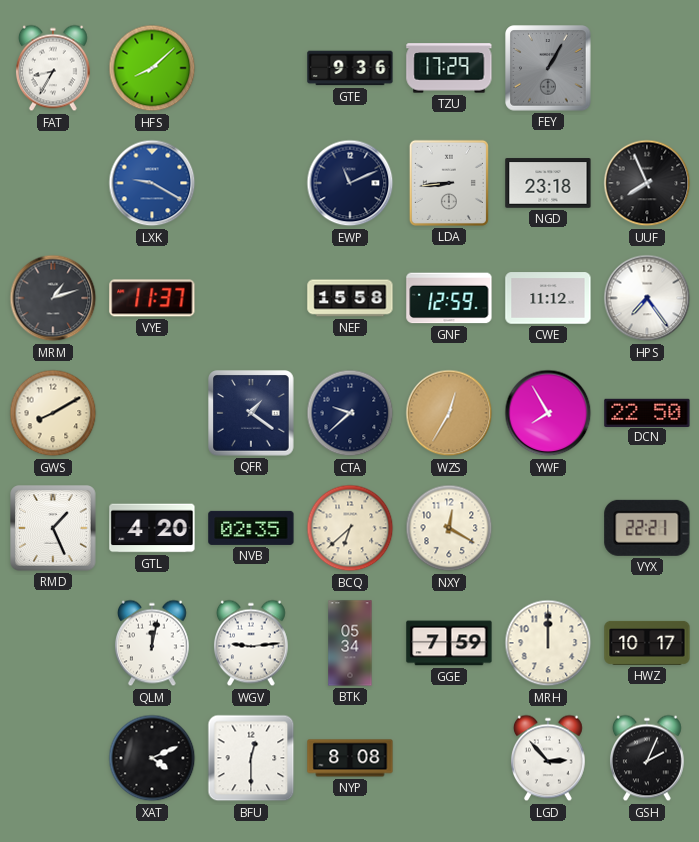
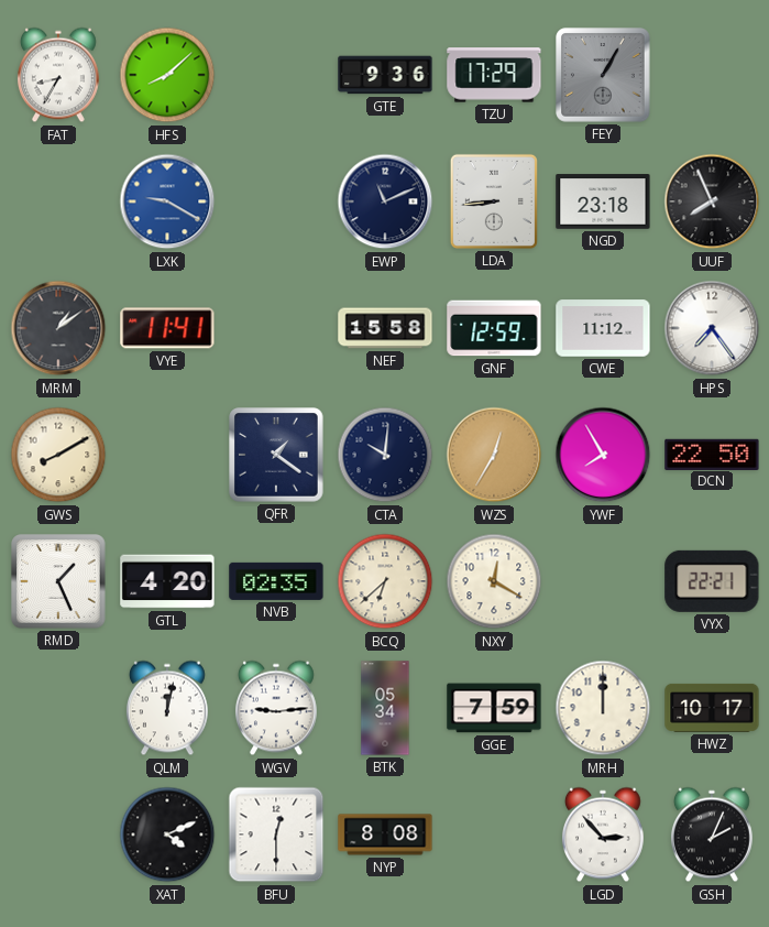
MRM: 1:12 -> 1:09
VYE: 11:37 -> 11:41
CTA: 9:38 -> 10:01
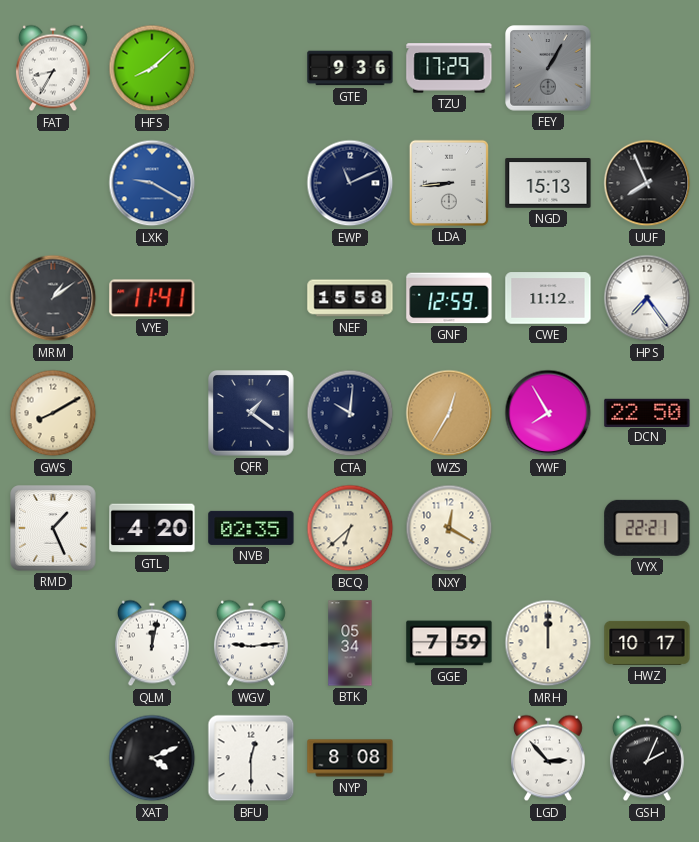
NGD: 23:18 -> 15:13
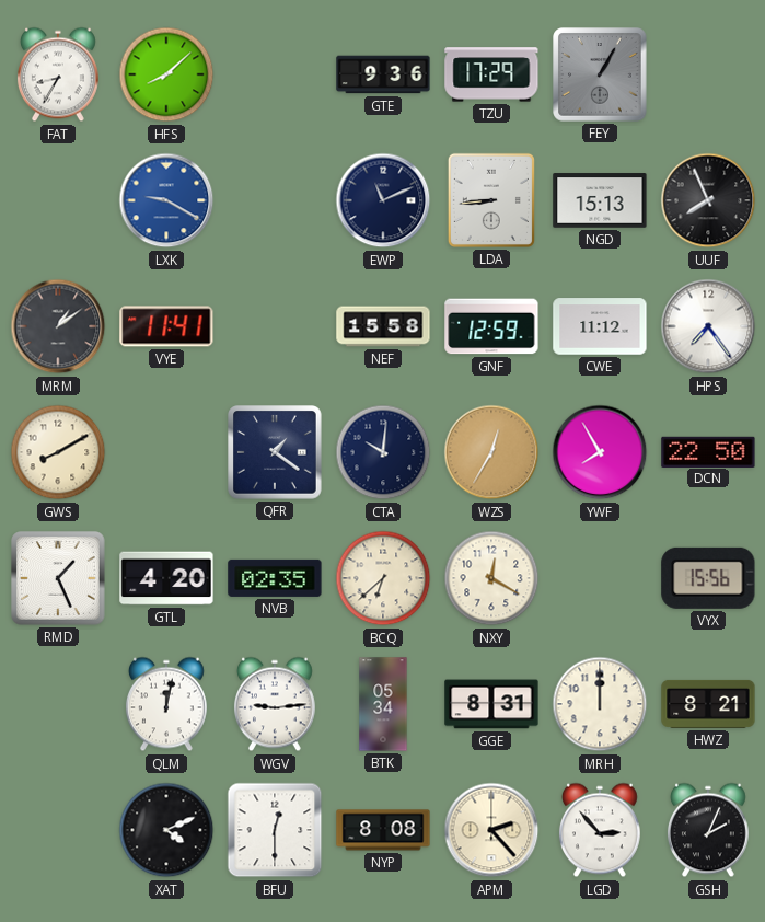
VYX: 22:21 -> 15:56
GGE: 7:59 -> 8:31
HWZ: 10:17 -> 8:21
APM: none -> 2:23
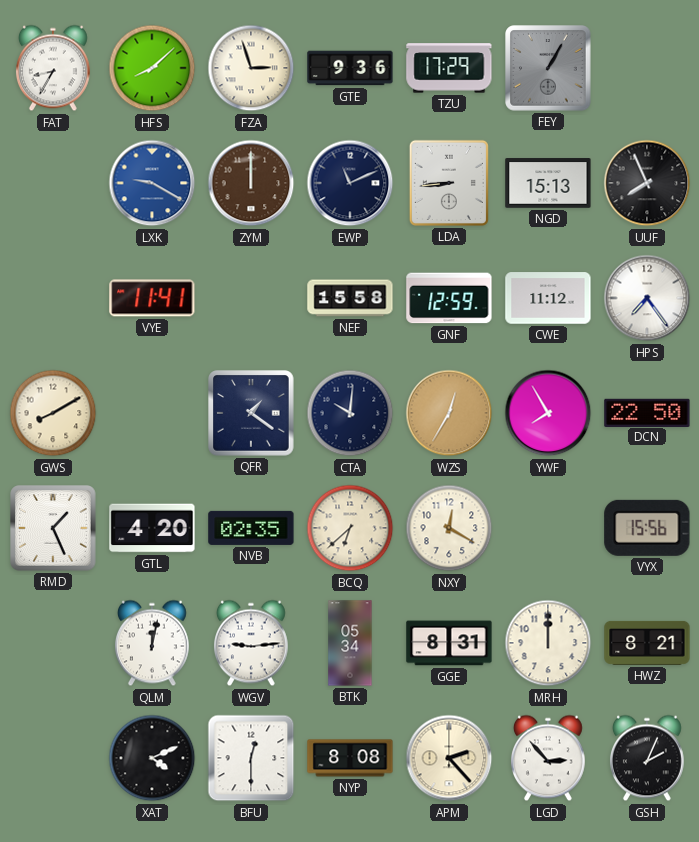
FZA: none -> 2:57
ZYM: none -> 12:00
MRM: 1:09 -> none
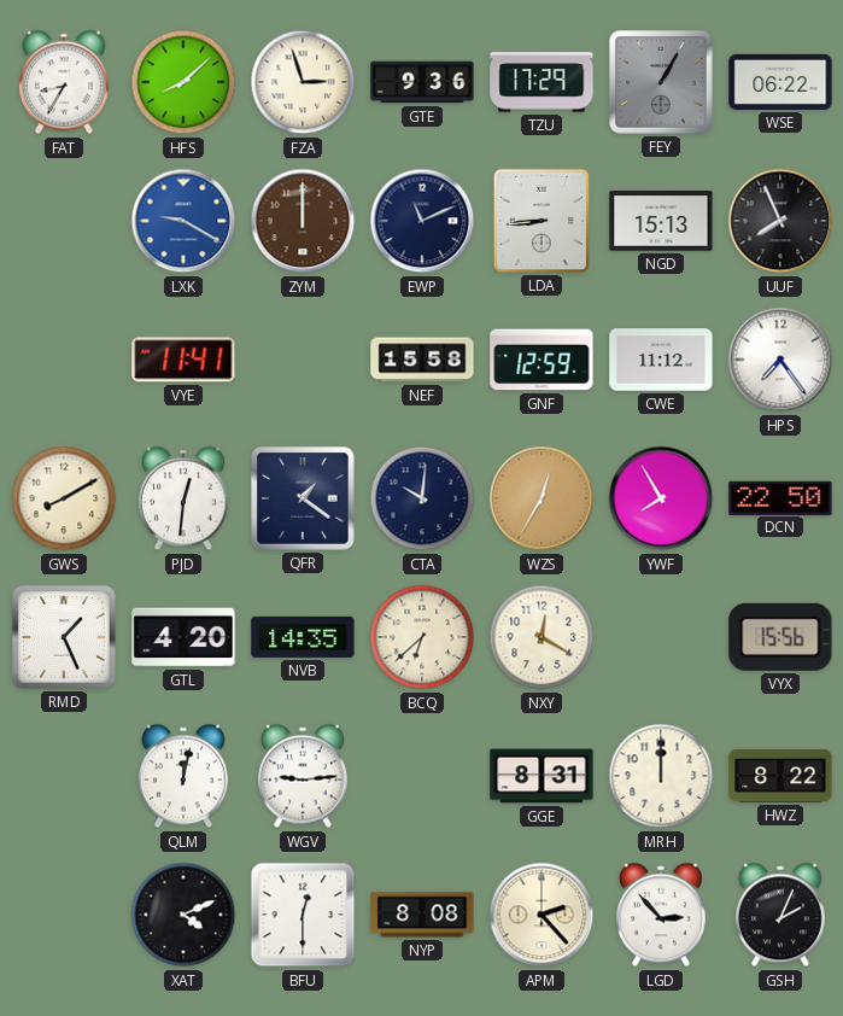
WSE: none -> 06:22
PJD: none -> 12:31
NVB: 02:35 -> 14:35
BTK: 05:34 -> none
HWZ: 8:21 -> 8:22
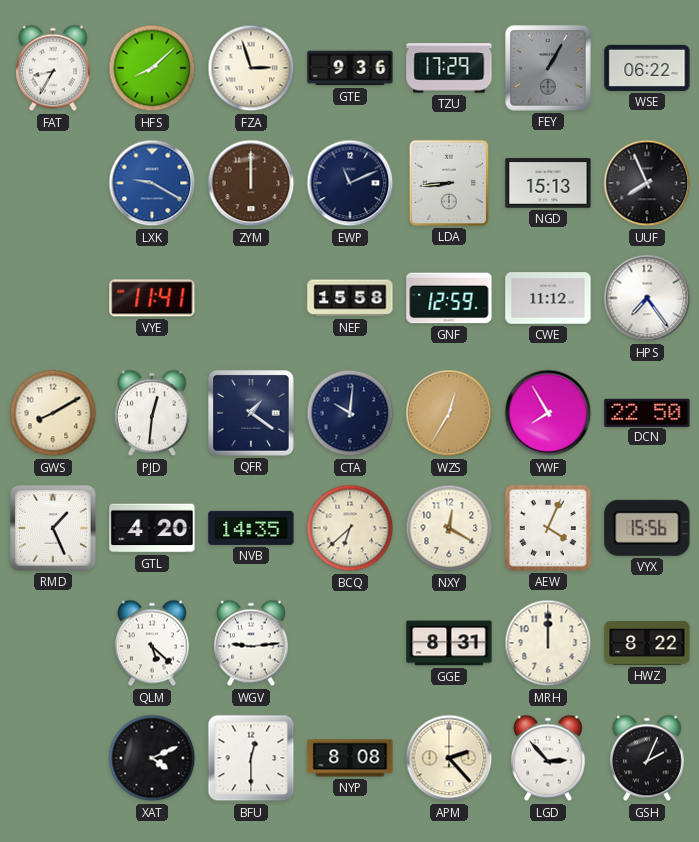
AEW: none -> 4:04
QLM: 12:02 -> 5:22
